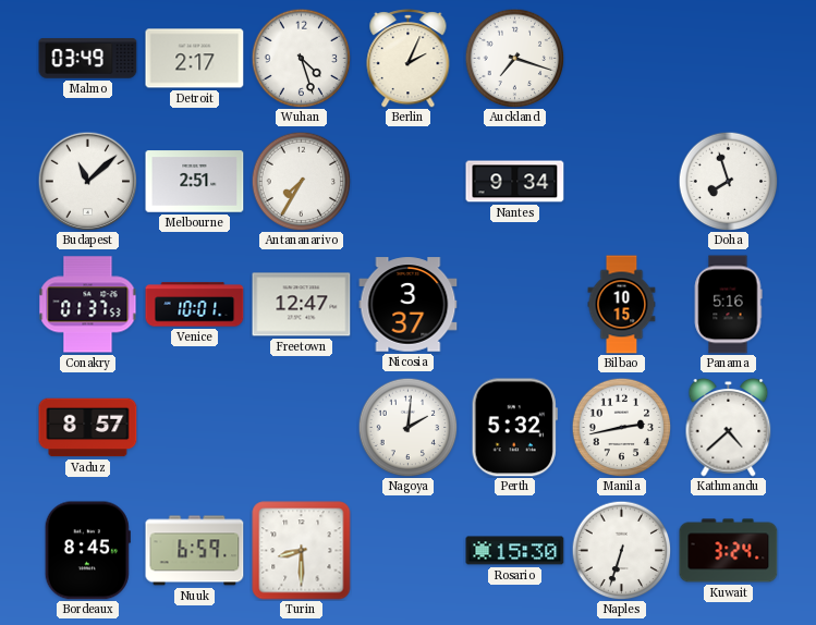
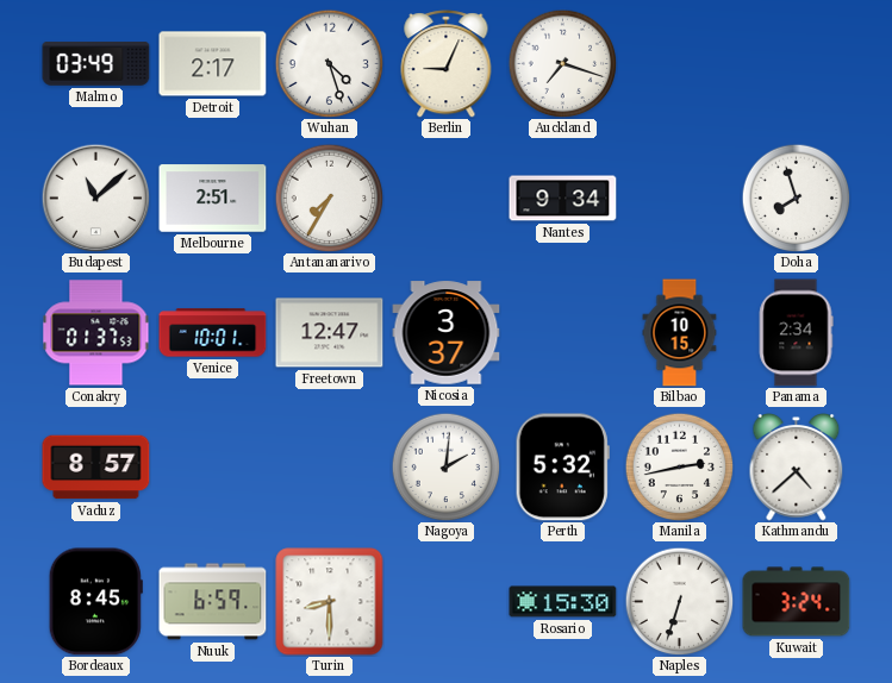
Berlin: 2:04 -> 9:04
Panama: 5:16 -> 2:34
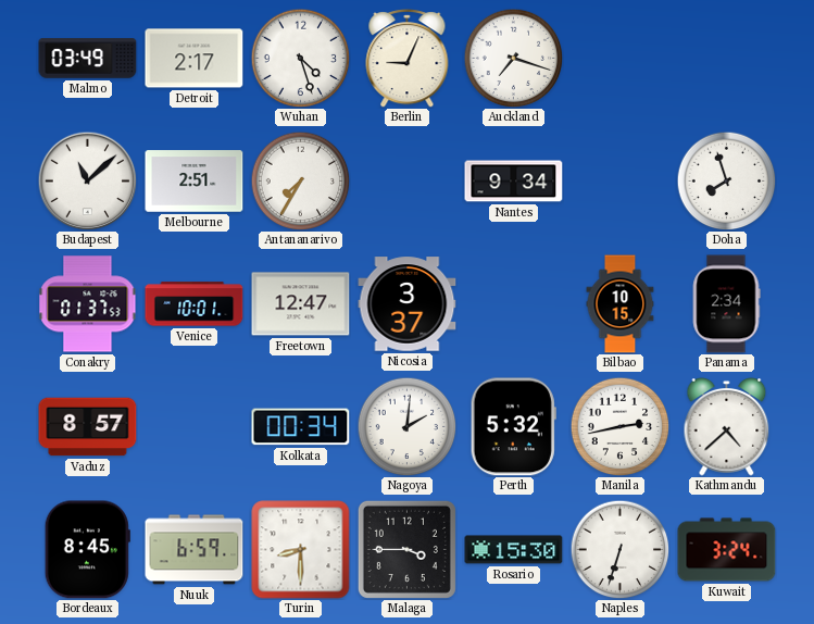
Kolkata: none -> 00:34
Malaga: none -> 3:45
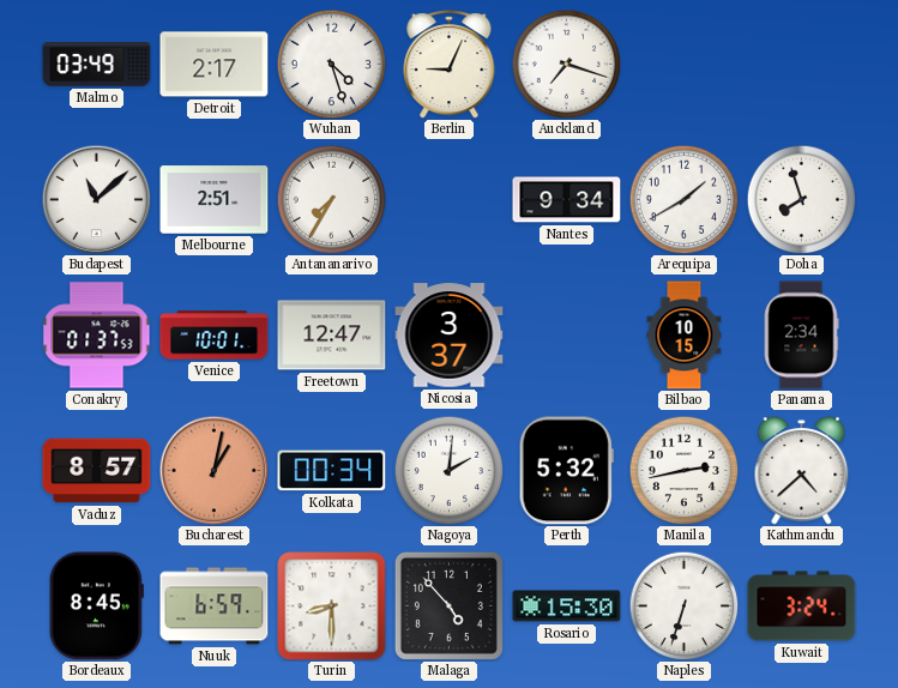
Arequipa: none -> 1:40
Bucharest: none -> 1:02
Malaga: 3:45 -> 4:53
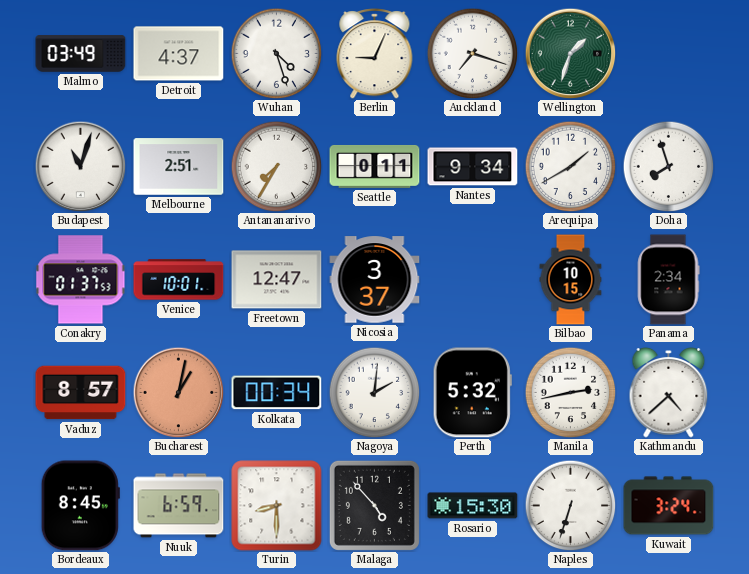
Detroit: 2:17 -> 4:37
Wellington: none -> 1:33
Budapest: 11:08 -> 11:03
Seattle: none -> 0:11
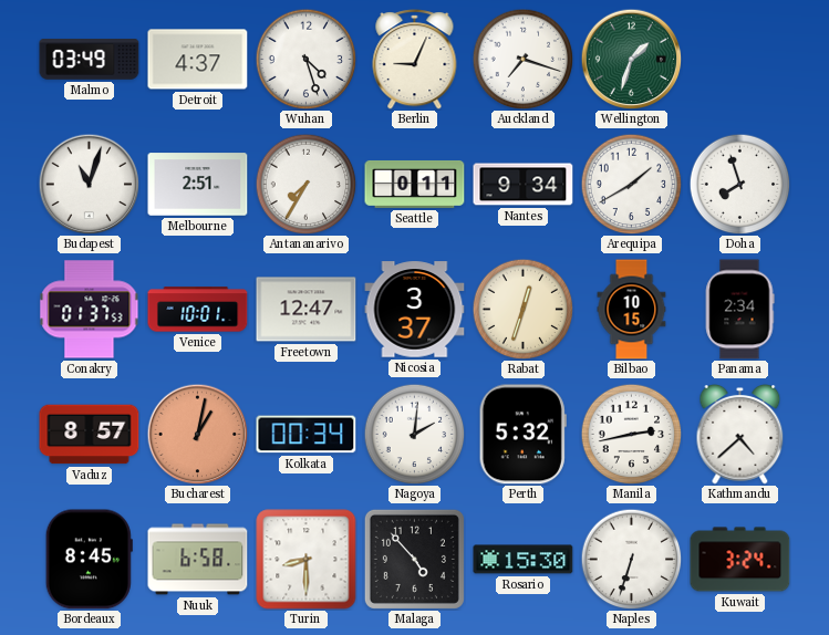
Rabat: none -> 12:33
Nuuk: 6:59 -> 6:58
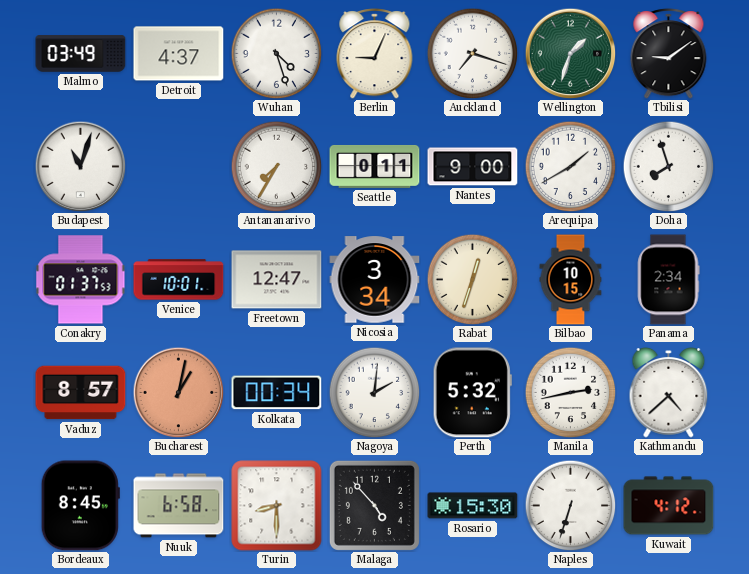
Tbilisi: none -> 9:09
Melbourne: 2:51 -> none
Nantes: 9:34 -> 9:00
Nicosia: 3:37 -> 3:34
Kuwait: 3:24 -> 4:12
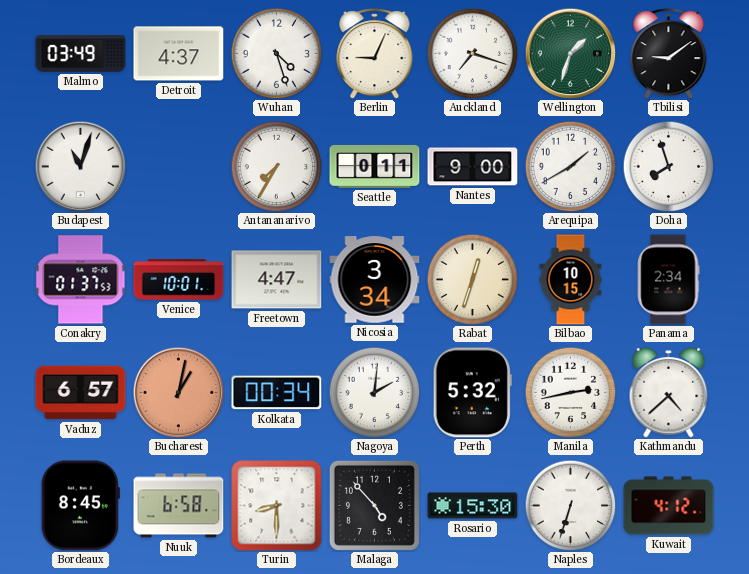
Freetown: 12:47 -> 4:47
Vaduz: 8:57 -> 6:57
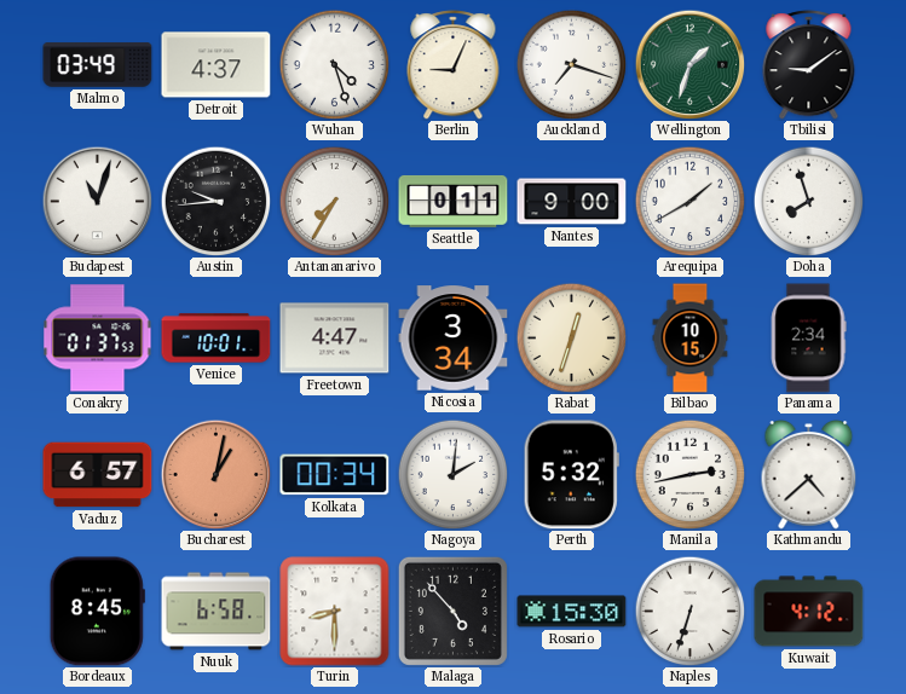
Austin: none -> 9:44
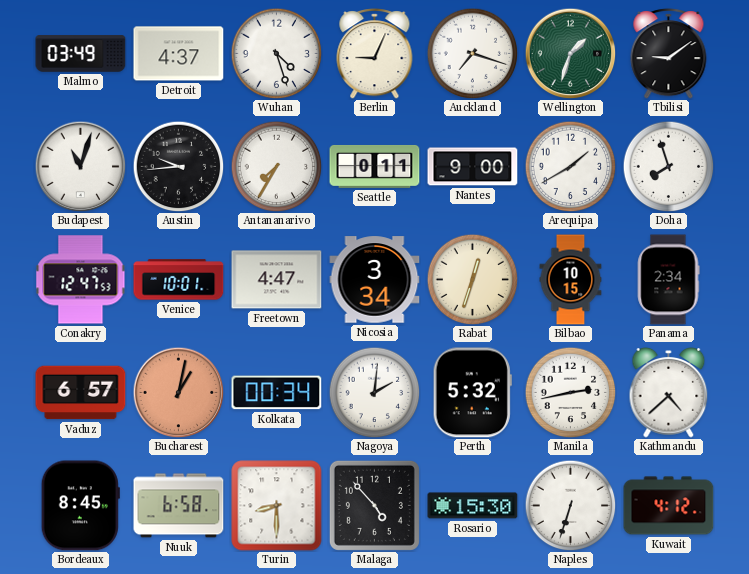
Conakry: 01:37 -> 12:47
